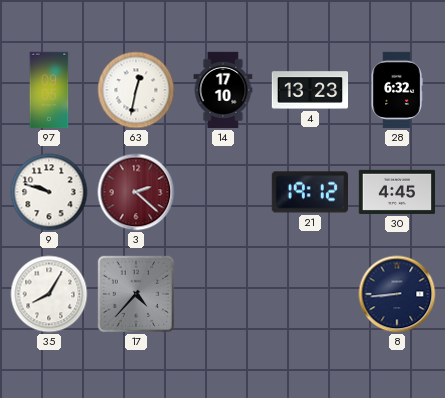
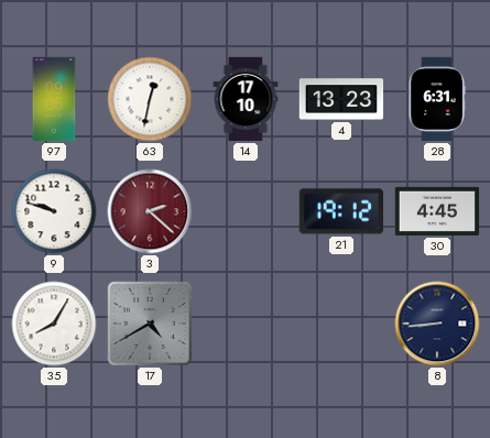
28: 6:32 -> 6:31
17: 4:37 -> 4:40
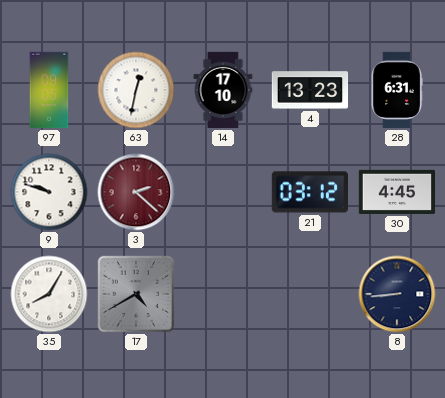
21: 19:12 -> 03:12
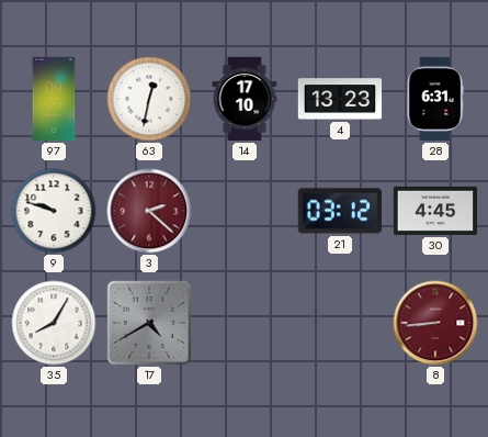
8 dial: navy -> burgundy
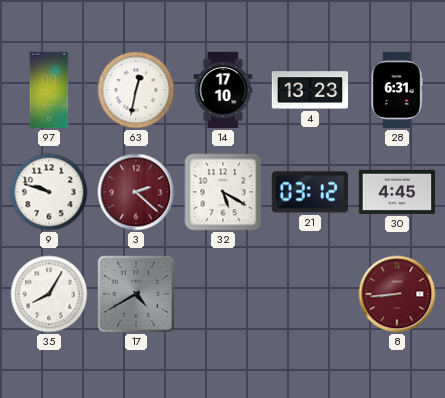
32: none -> 5:20
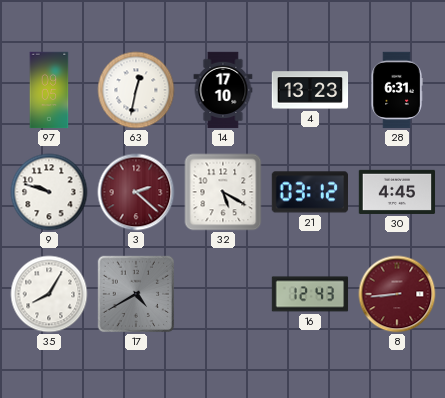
16: none -> 12:43
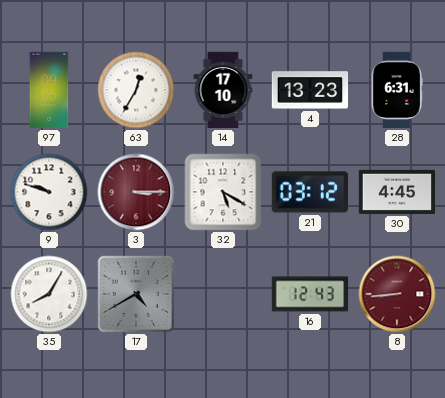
63: 12:32 -> 12:35
3: 2:22 -> 3:15
